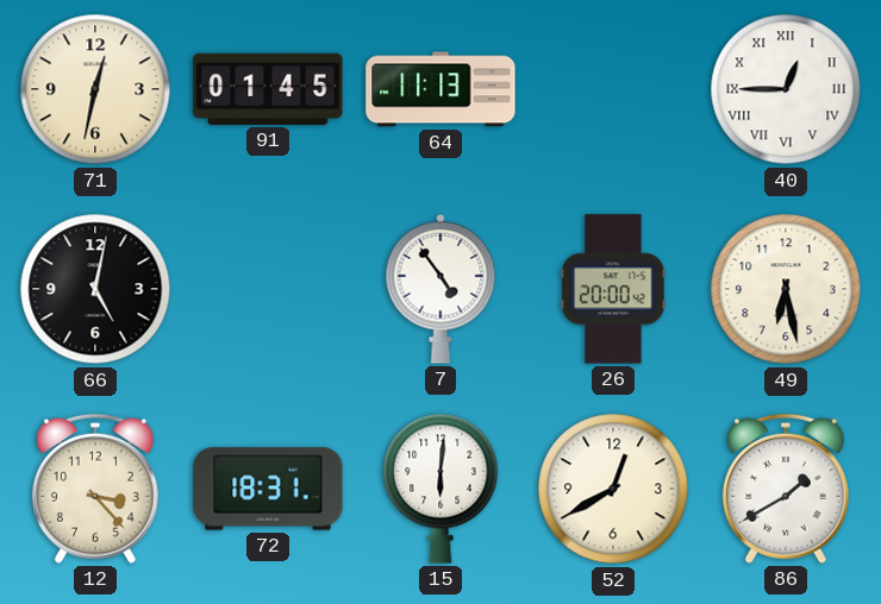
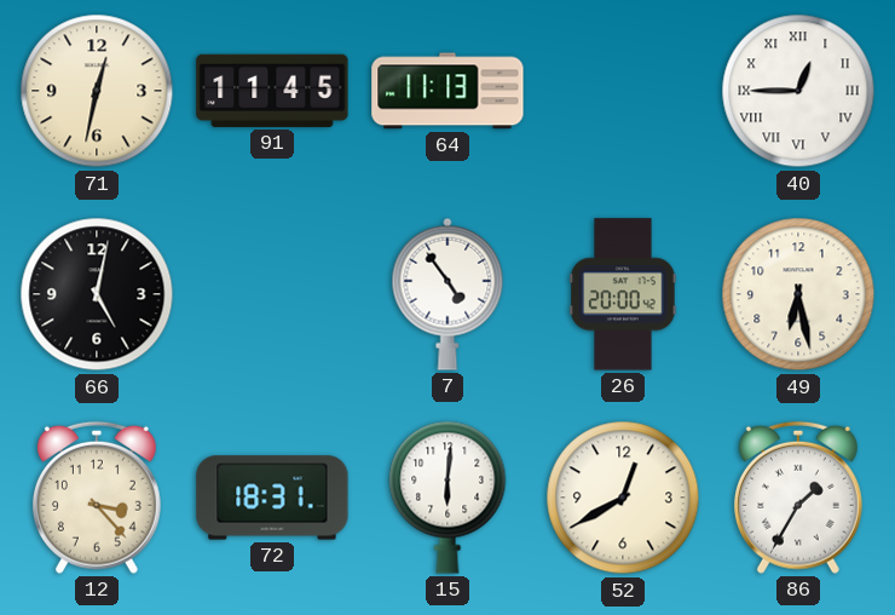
91: 01:45 -> 11:45
86: 1:40 -> 1:35
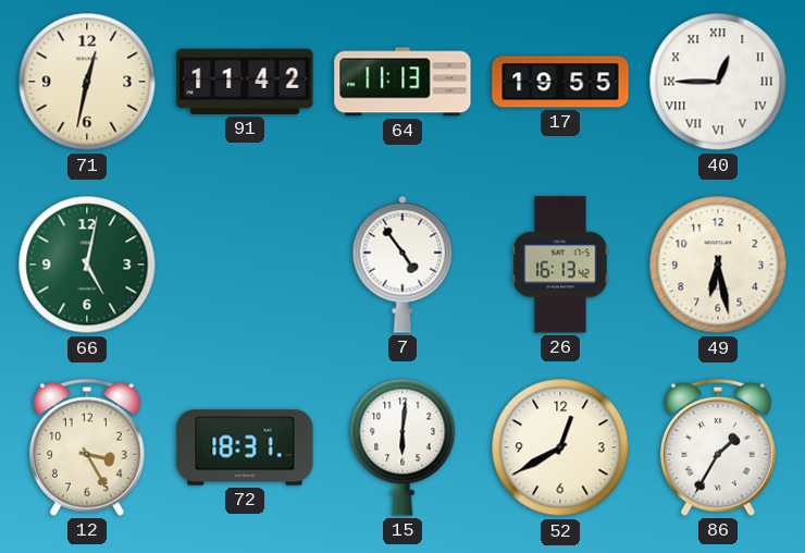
91: 11:45 -> 11:42
17: none -> 19:55
66 dial: black -> green
26: 20:00 -> 16:13
12: 3:23 -> 3:25
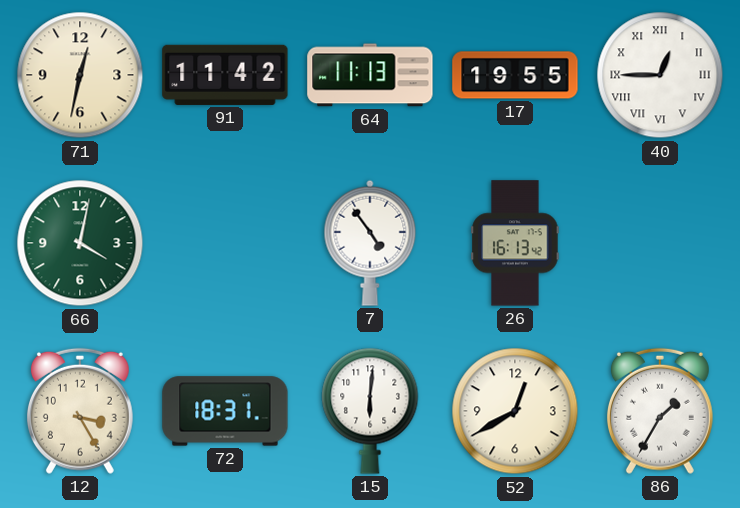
66: 5:02 -> 4:02
49: 6:28 -> none
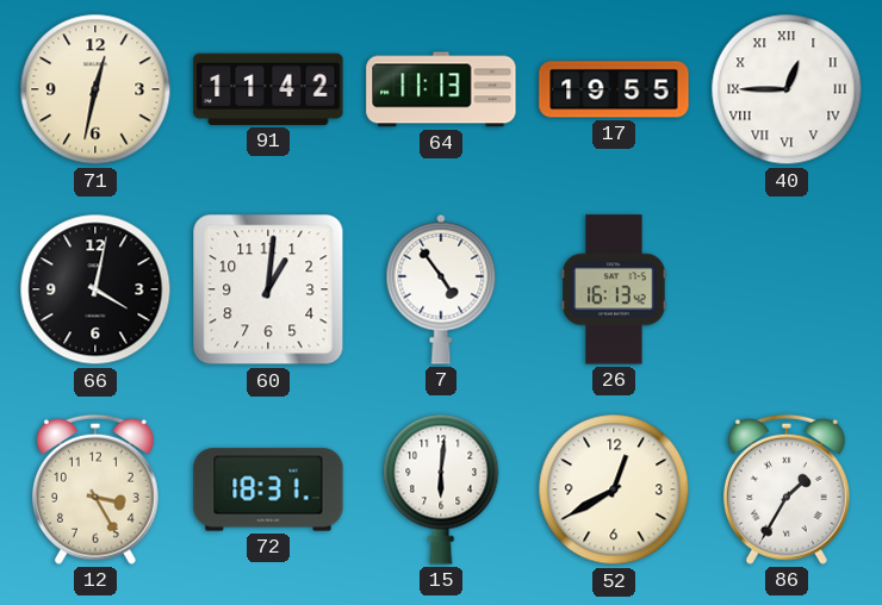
66 dial: green -> black
60: none -> 1:01
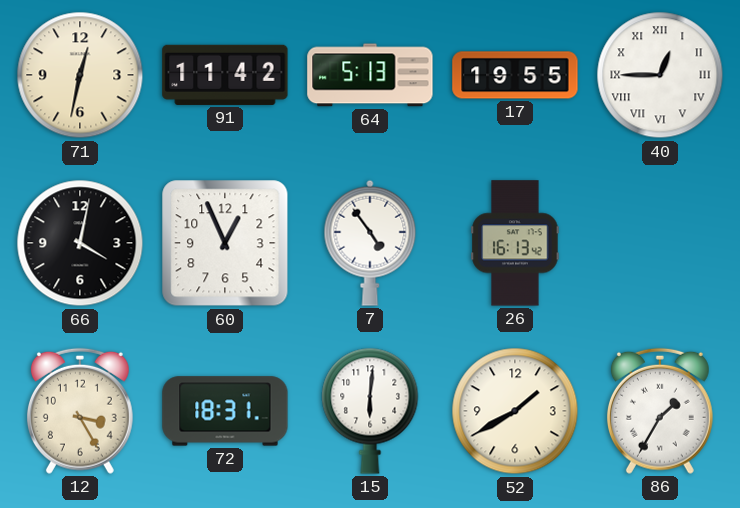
64: 11:13 -> 5:13
60: 1:01 -> 12:56
52: 12:40 -> 1:40
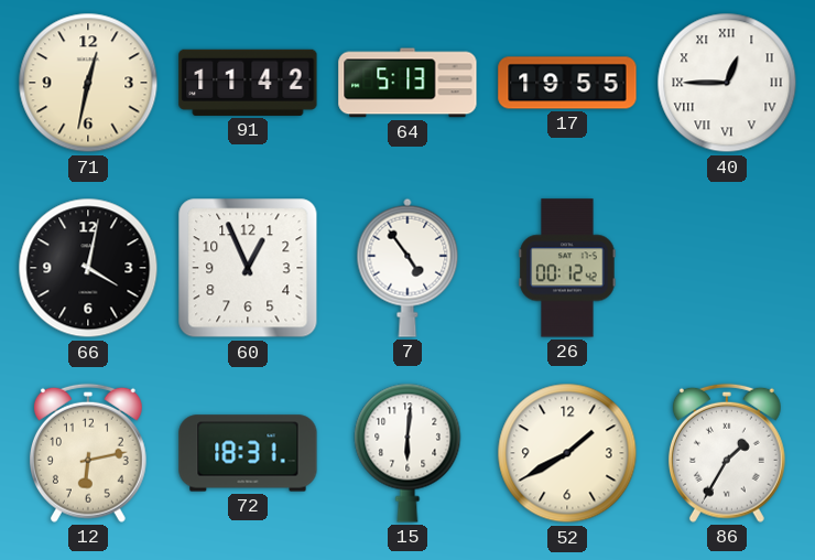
26: 16:13 -> 00:12
12: 3:25 -> 6:13
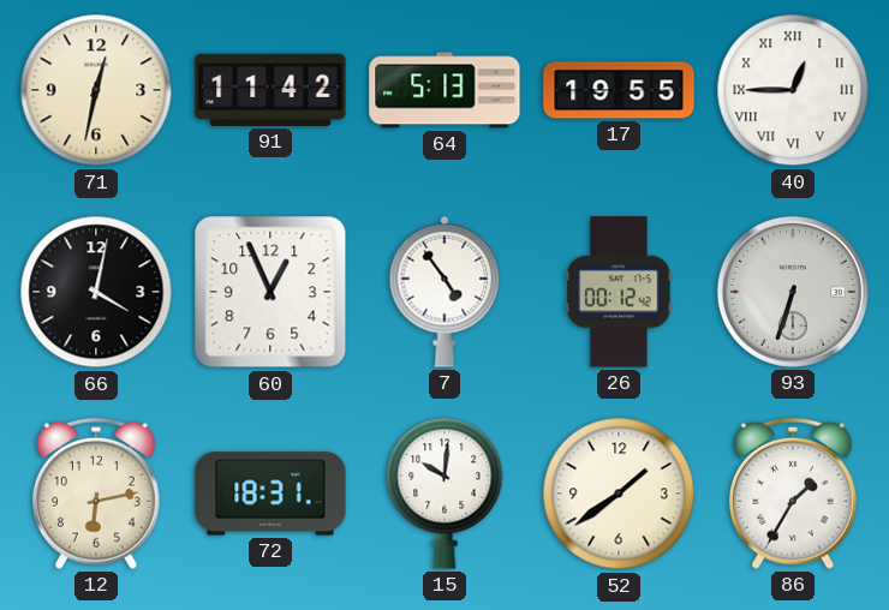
93: none -> 6:33
15: 6:01 -> 10:01
52: 1:40 -> 1:39
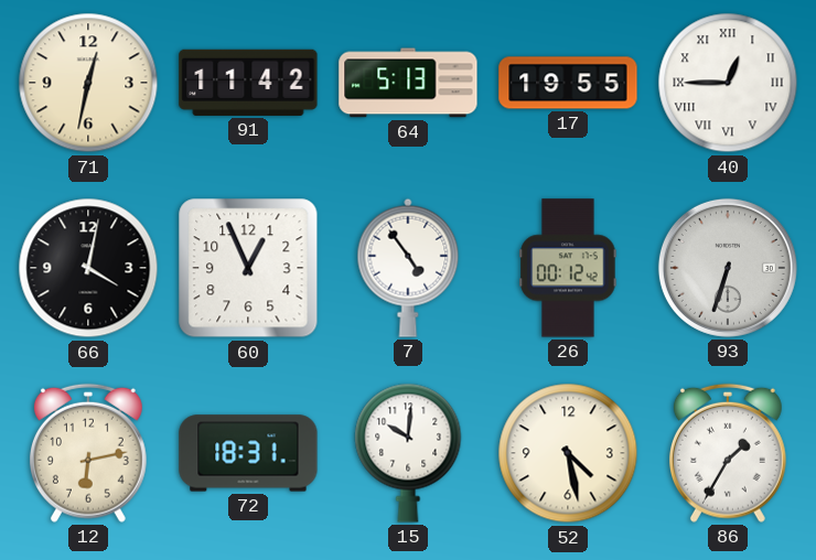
52: 1:39 -> 4:28
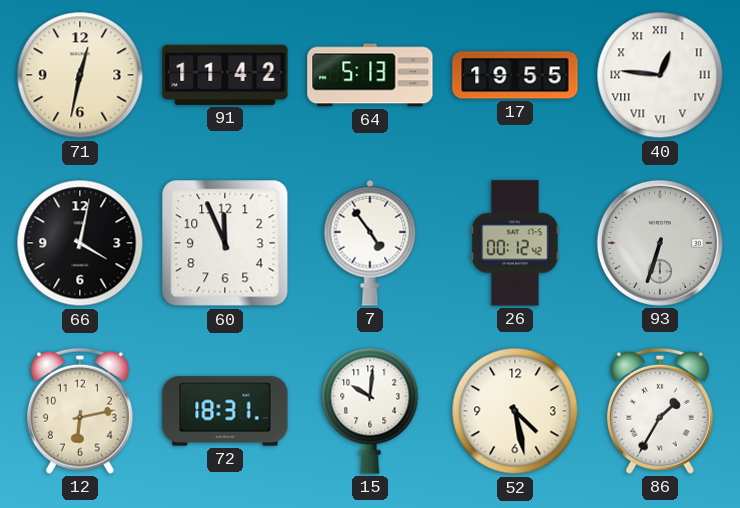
40: 12:45 -> 12:46
60: 12:56 -> 11:56
